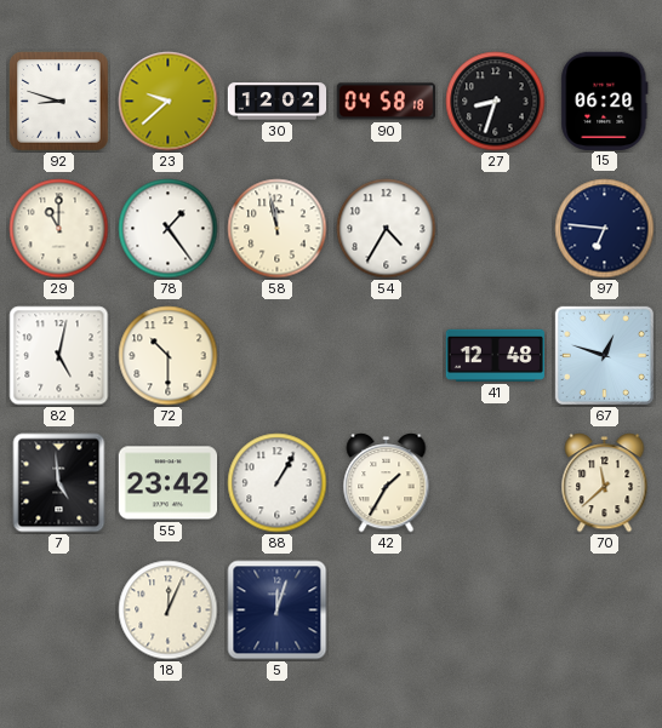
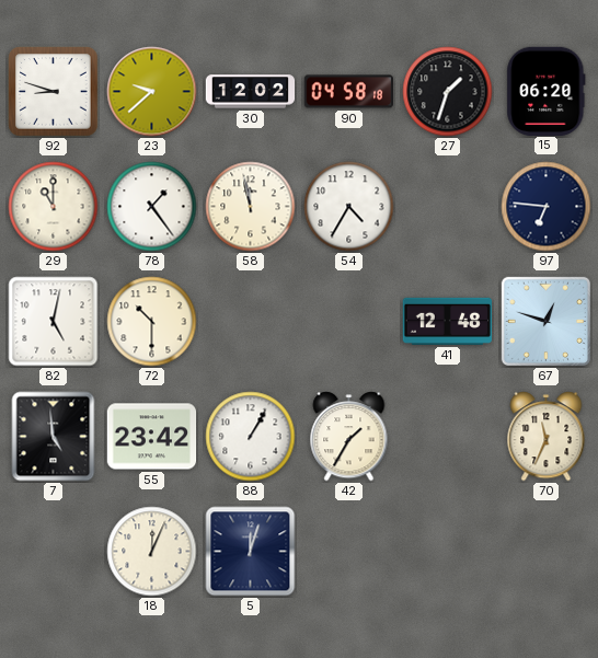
27: 8:33 -> 1:33
70: 11:38 -> 11:34
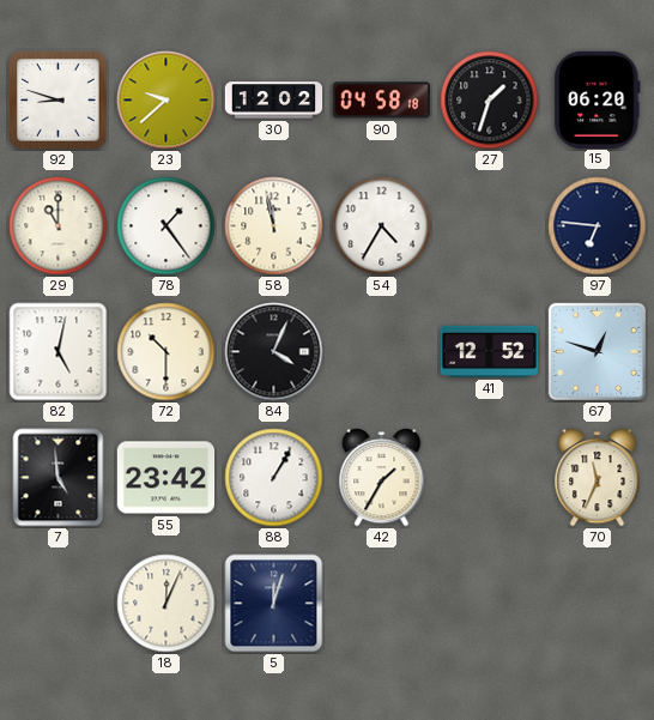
84: none -> 4:04
41: 12:48 -> 12:52
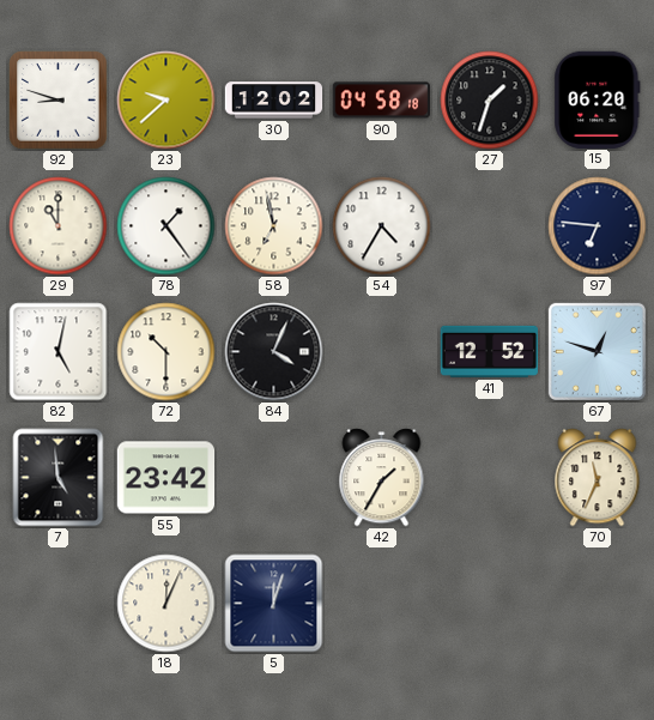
58: 11:58 -> 6:58
88: 1:05 -> none
